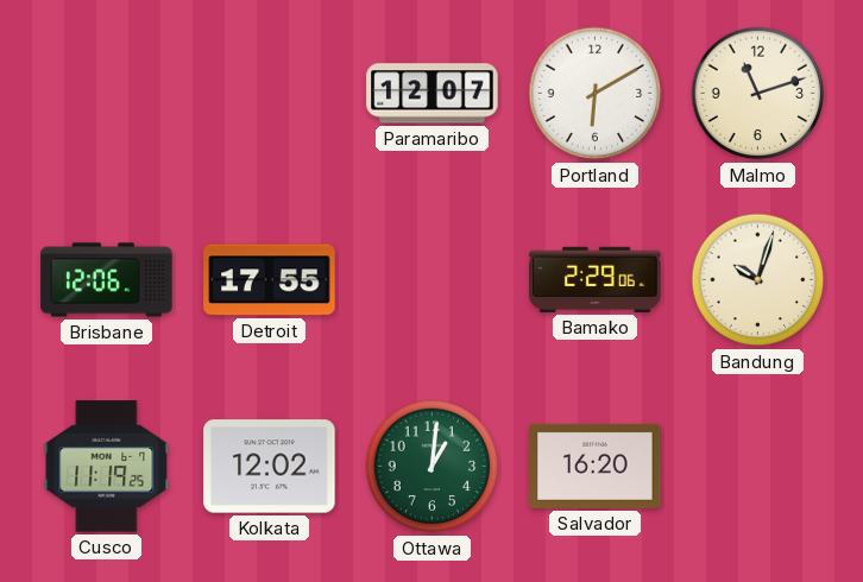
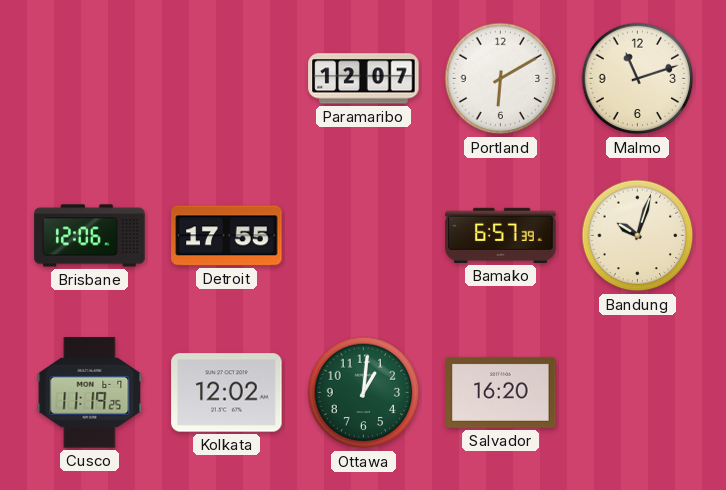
Bamako: 2:29 -> 6:57
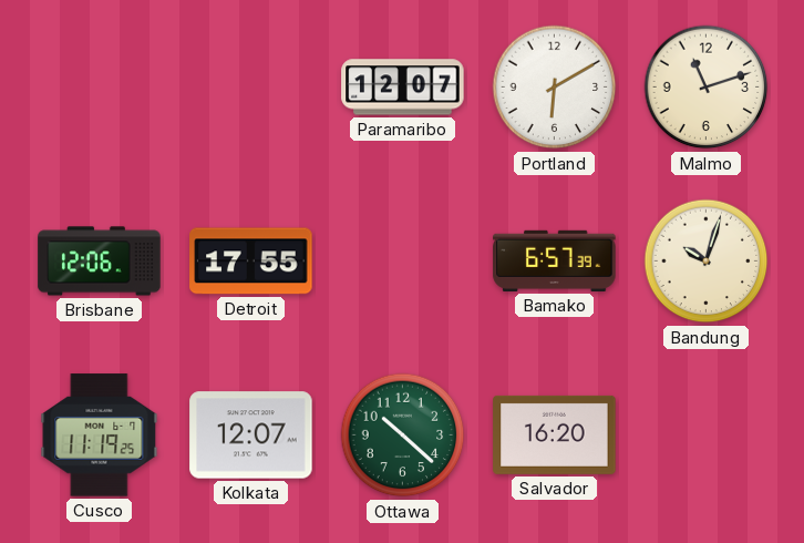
Kolkata: 12:02 -> 12:07
Ottawa: 1:01 -> 10:22
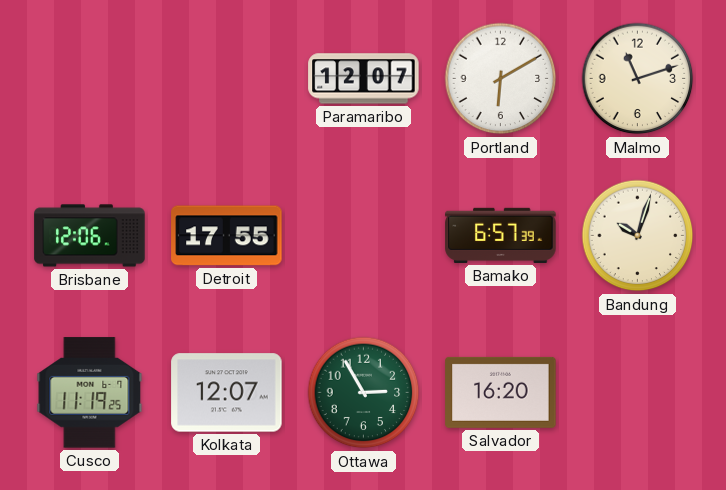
Ottawa: 10:22 -> 2:55
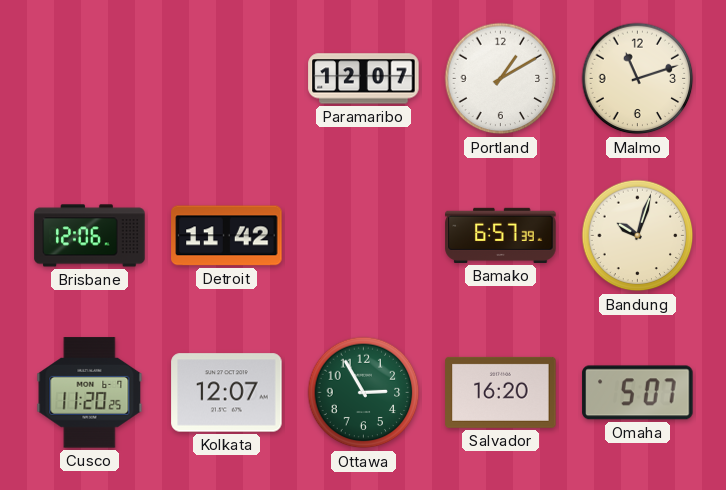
Portland: 6:10 -> 1:10
Detroit: 17:55 -> 11:42
Cusco: 11:19 -> 11:20
Omaha: none -> 5:07
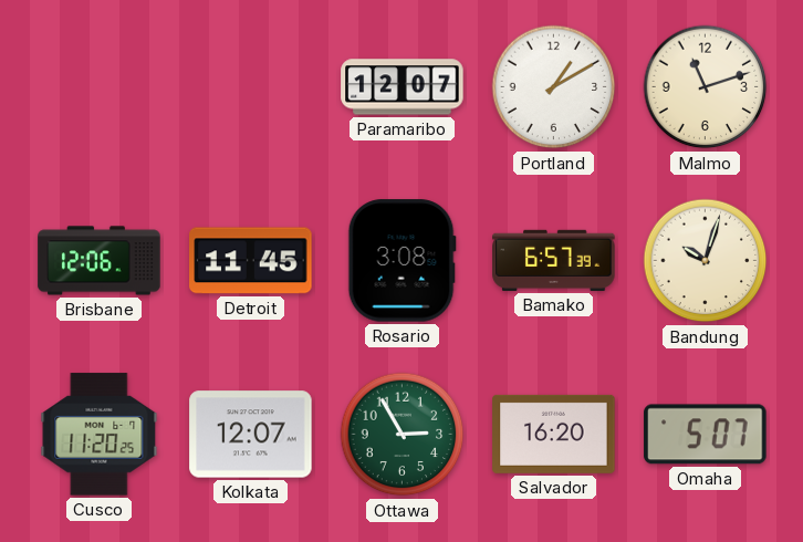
Detroit: 11:42 -> 11:45
Rosario: none -> 3:08
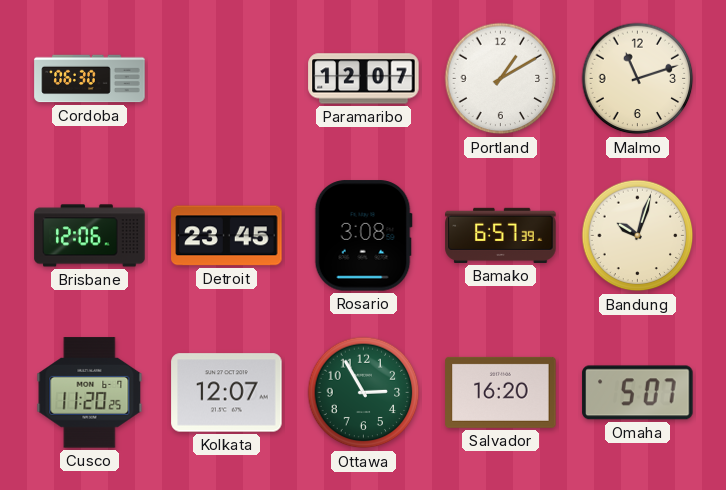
Cordoba: none -> 06:30
Detroit: 11:45 -> 23:45
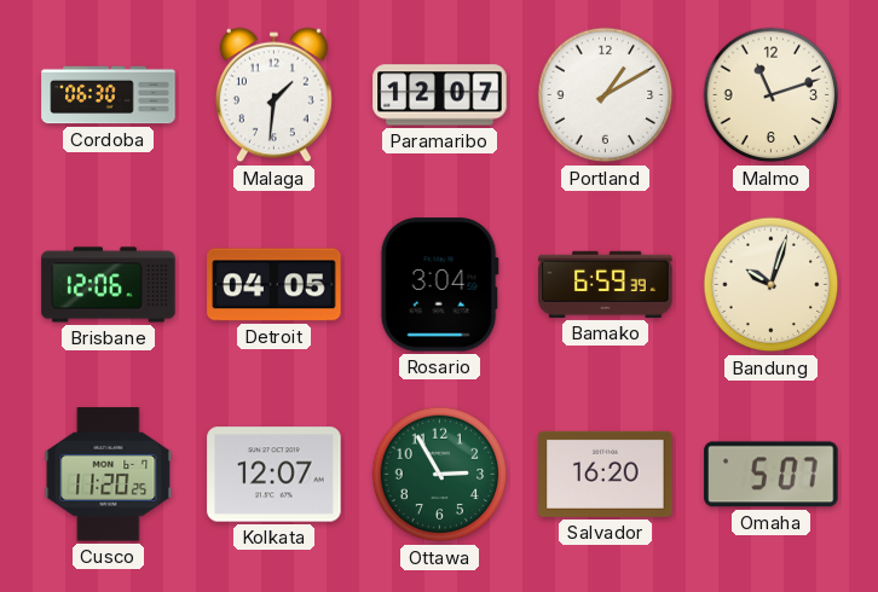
Malaga: none -> 1:31
Detroit: 23:45 -> 04:05
Rosario: 3:08 -> 3:04
Bamako: 6:57 -> 6:59
